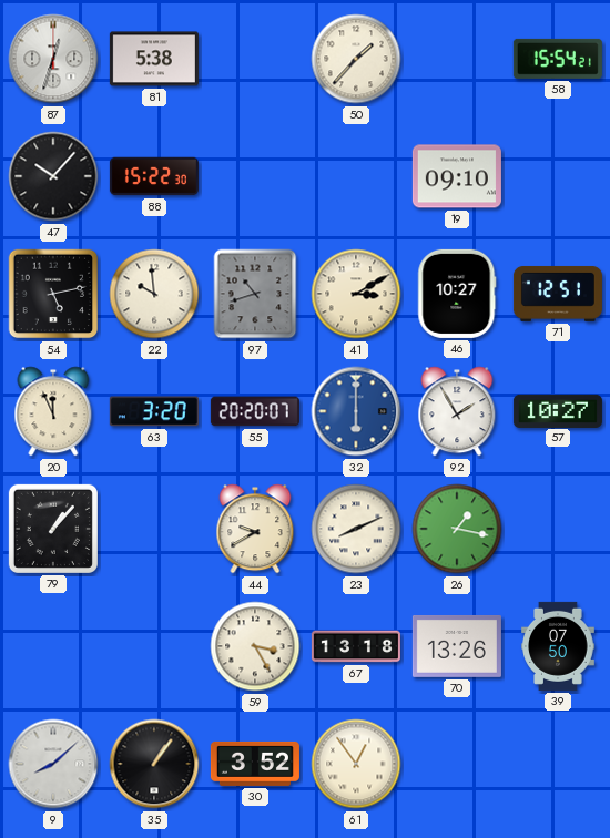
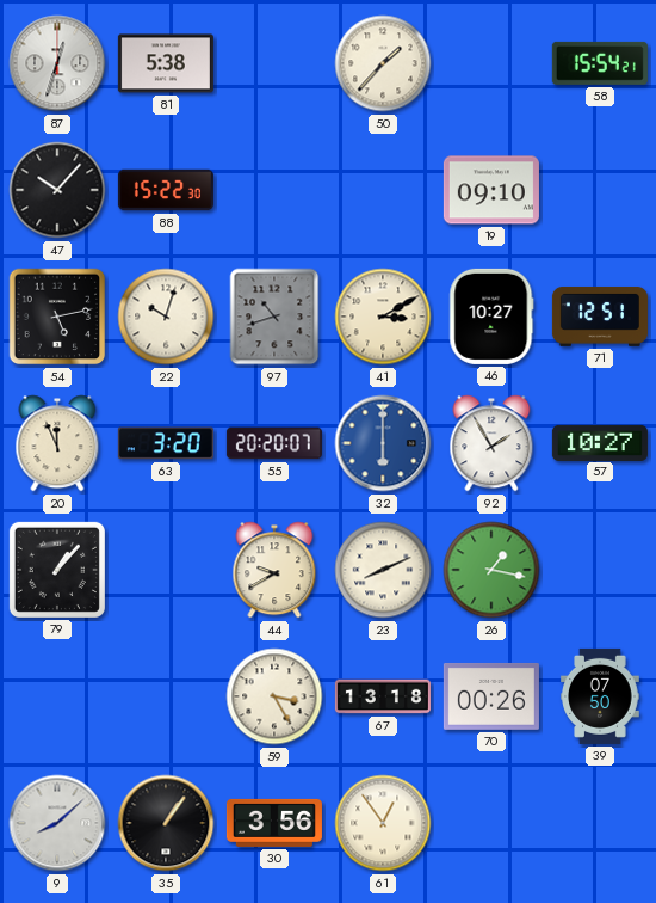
22: 9:59 -> 10:03
70: 13:26 -> 00:26
30: 3:52 -> 3:56
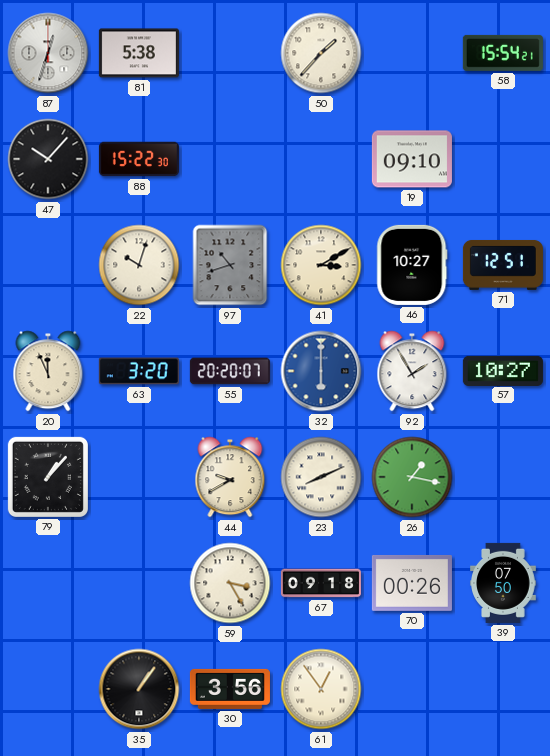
54: 5:13 -> none
67: 13:18 -> 09:18
9: 8:08 -> none
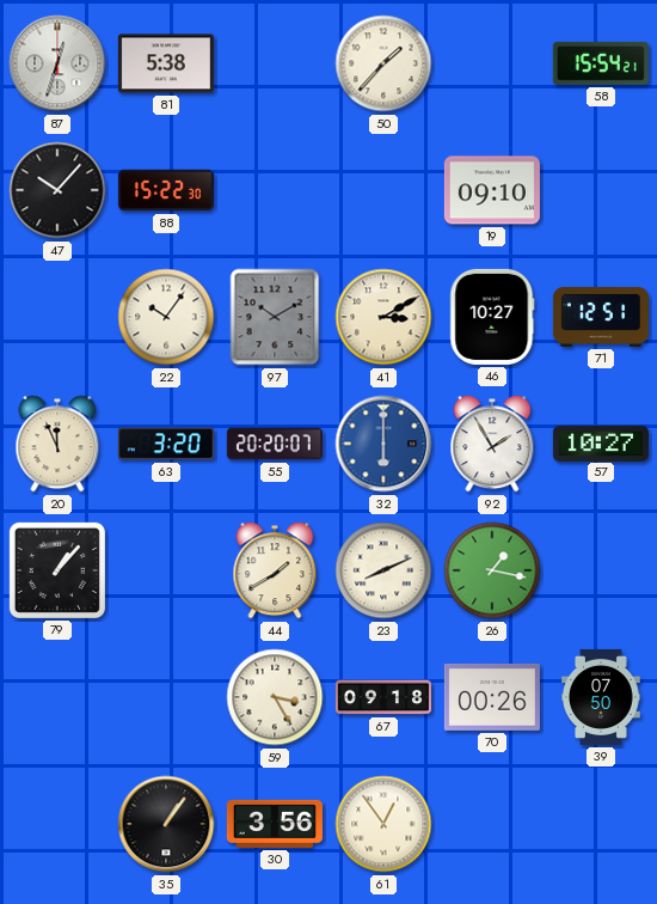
22: 10:03 -> 10:06
97: 10:42 -> 10:10
44: 9:40 -> 1:40
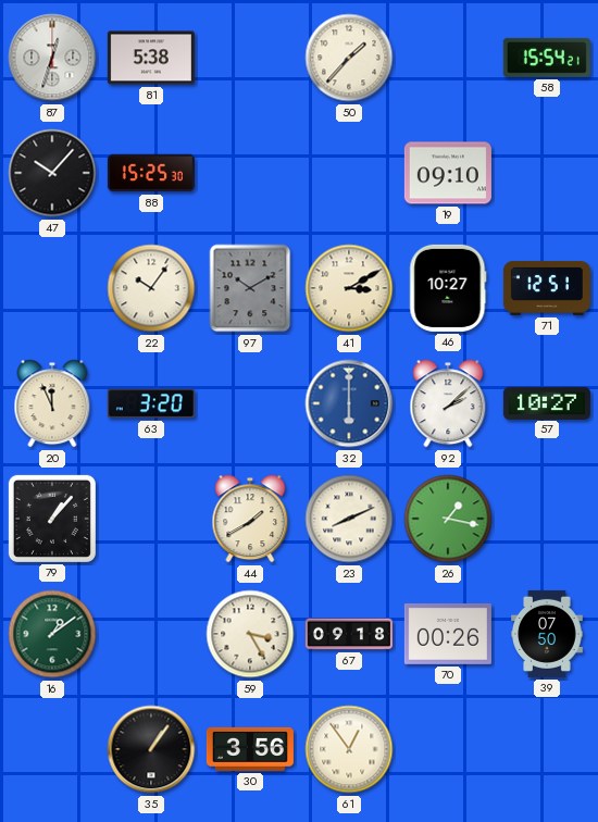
88: 15:22 -> 15:25
55: 20:20 -> none
92: 1:55 -> 2:08
16: none -> 1:09
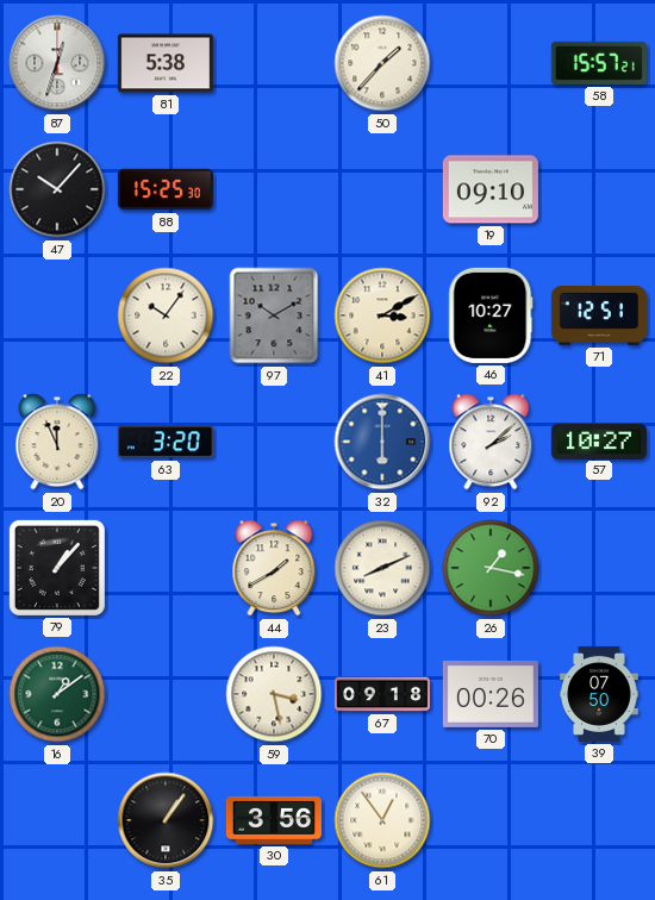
58: 15:54 -> 15:57
59: 3:25 -> 3:28
